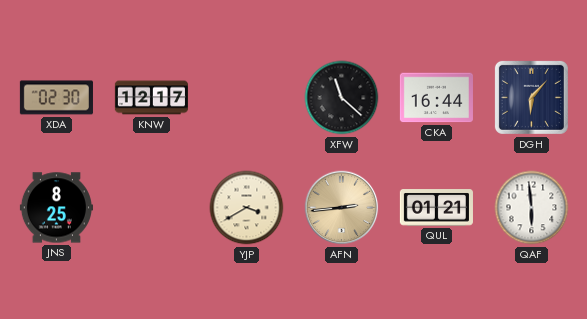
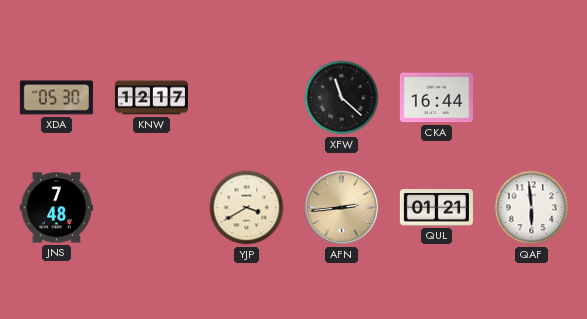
XDA: 02:30 -> 05:30
DGH: 6:07 -> none
JNS: 8:25 -> 7:48
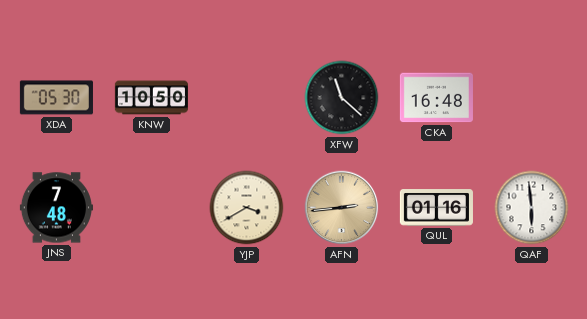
KNW: 12:17 -> 10:50
CKA: 16:44 -> 16:48
QUL: 01:21 -> 01:16
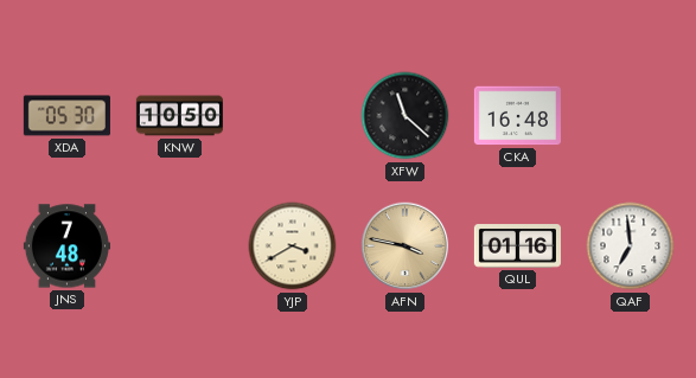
AFN: 2:44 -> 3:47
QAF: 5:59 -> 6:59
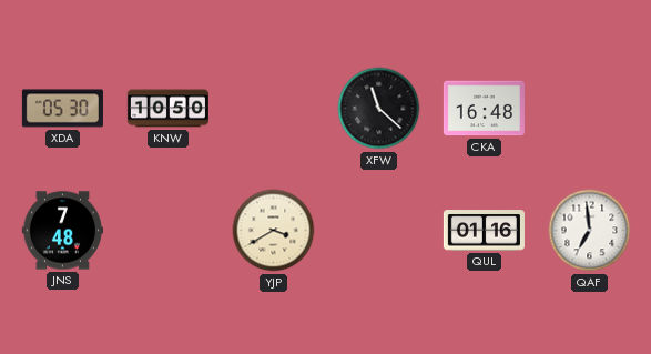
AFN: 3:47 -> none
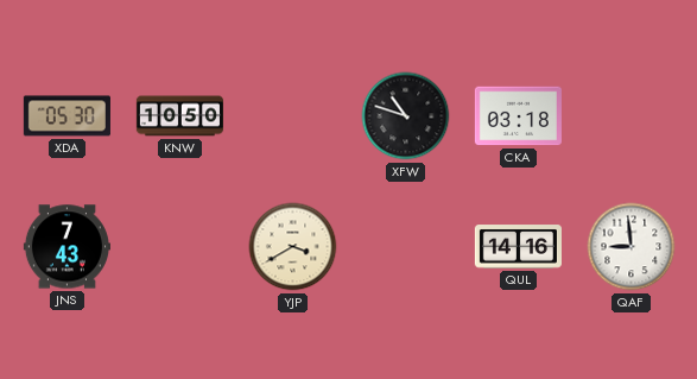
XFW: 11:22 -> 10:48
CKA: 16:48 -> 03:18
JNS: 7:48 -> 7:43
QUL: 01:16 -> 14:16
QAF: 6:59 -> 8:59
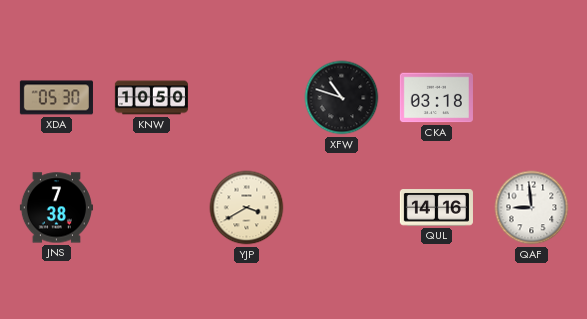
JNS: 7:43 -> 7:38
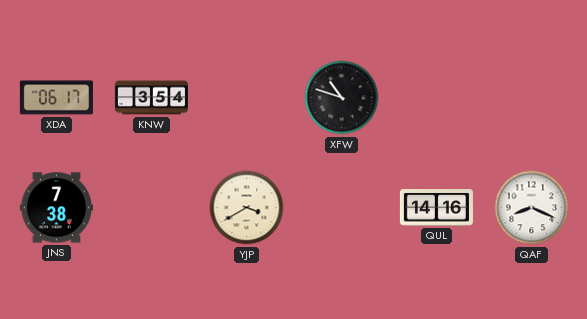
XDA: 05:30 -> 06:17
KNW: 10:50 -> 3:54
CKA: 03:18 -> none
QAF: 8:59 -> 8:19
